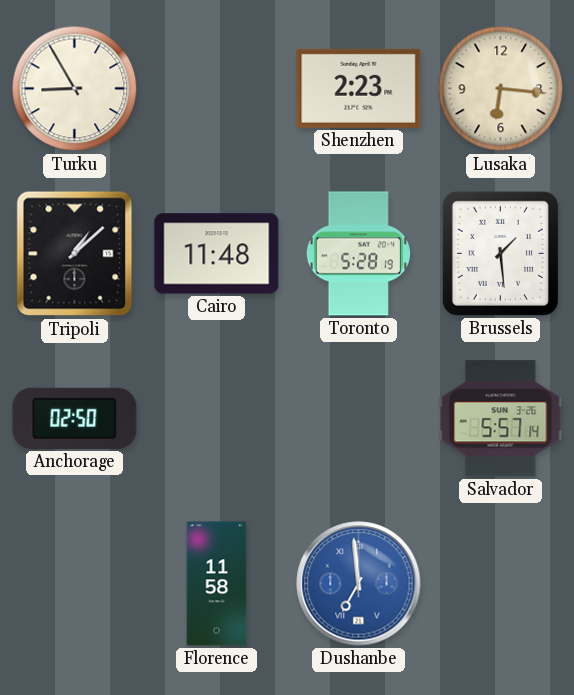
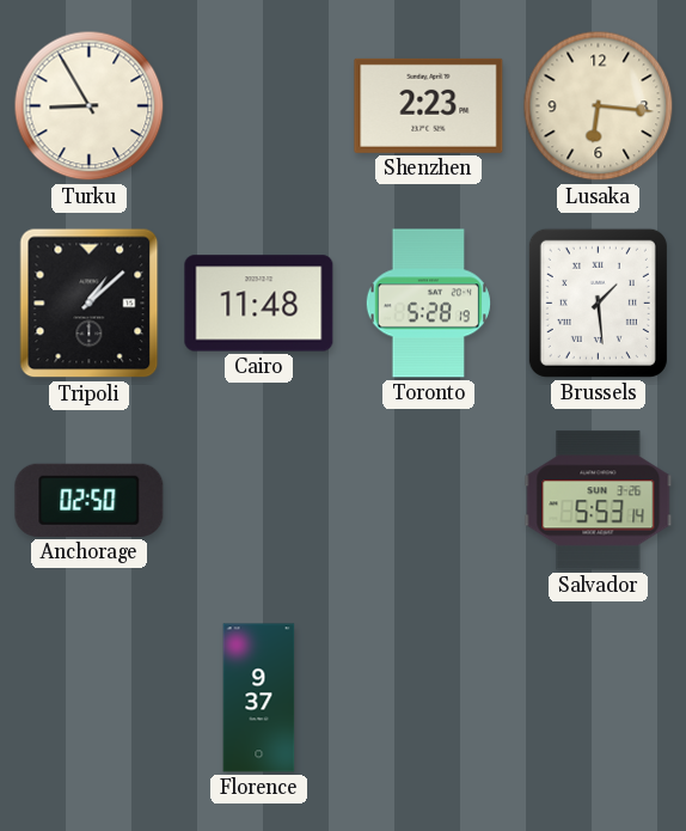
Salvador: 5:57 -> 5:53
Florence: 11:58 -> 9:37
Dushanbe: 6:59 -> none
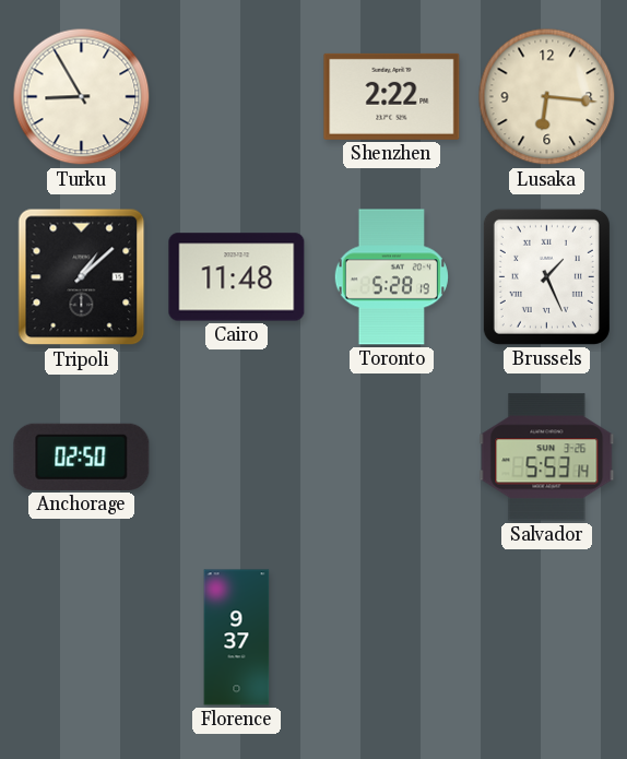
Shenzhen: 2:23 -> 2:22
Brussels: 1:29 -> 1:26
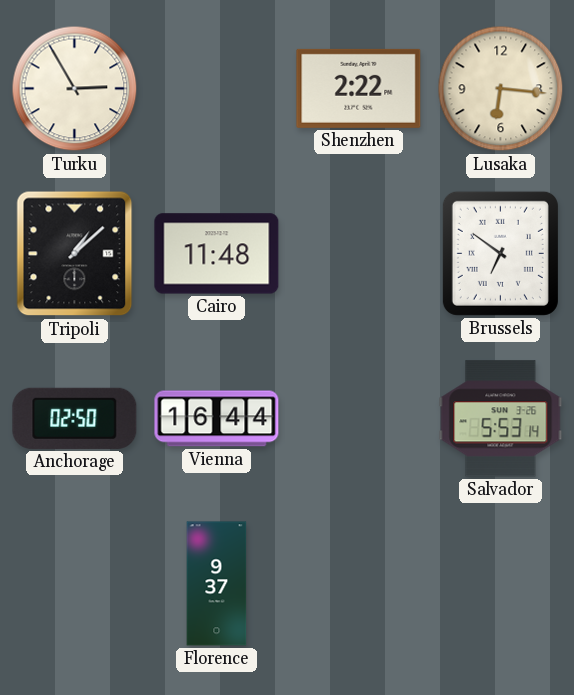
Turku: 8:55 -> 2:55
Toronto: 5:28 -> none
Brussels: 1:26 -> 6:51
Vienna: none -> 16:44
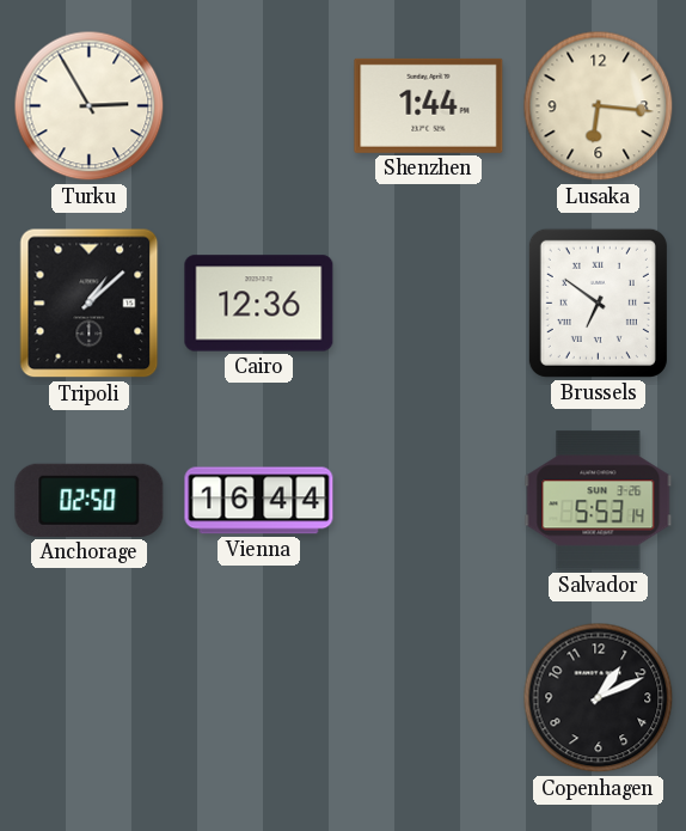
Shenzhen: 2:22 -> 1:44
Cairo: 11:48 -> 12:36
Florence: 9:37 -> none
Copenhagen: none -> 1:11
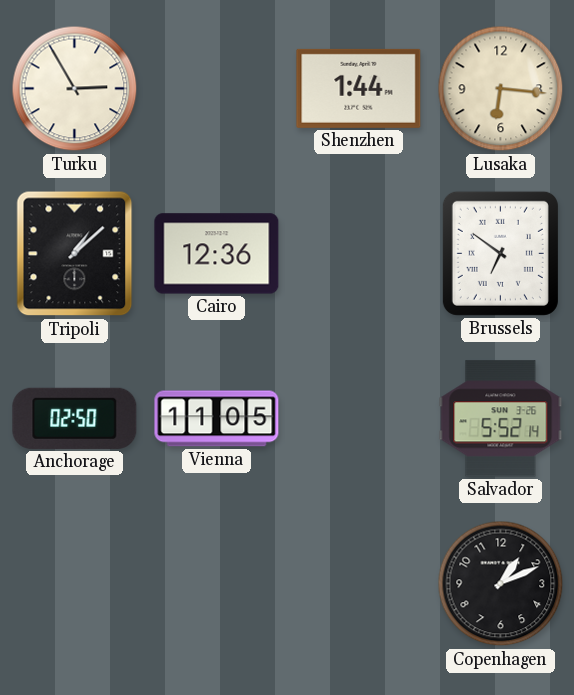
Vienna: 16:44 -> 11:05
Salvador: 5:53 -> 5:52
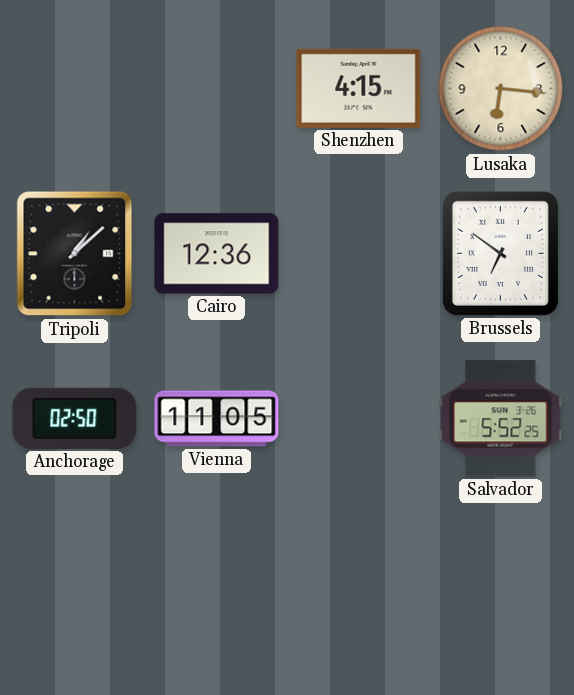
Turku: 2:55 -> none
Shenzhen: 1:44 -> 4:15
Salvador: 5:52:14 -> 5:52:25
Copenhagen: 1:11 -> none
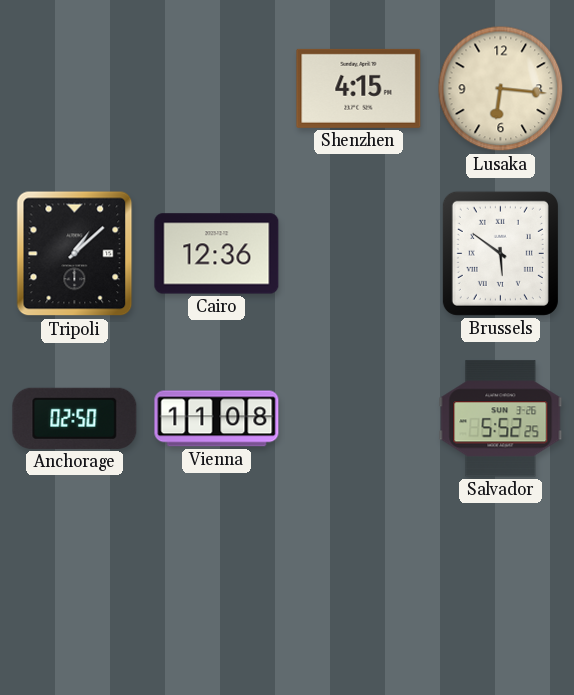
Brussels: 6:51 -> 5:51
Vienna: 11:05 -> 11:08
